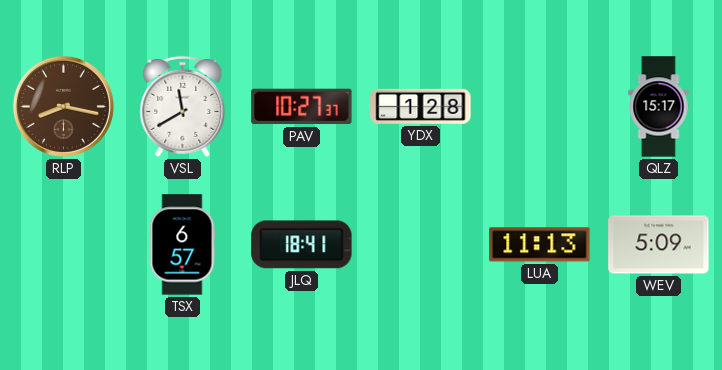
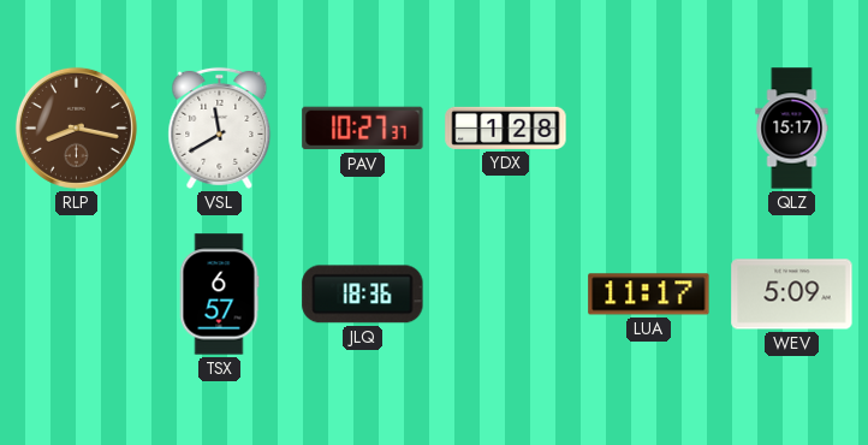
JLQ: 18:41 -> 18:36
LUA: 11:13 -> 11:17
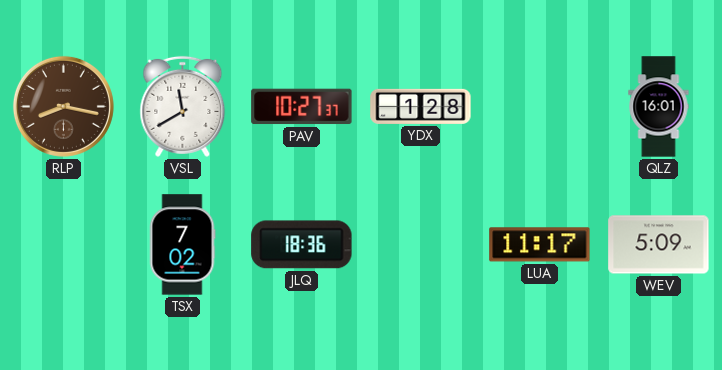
QLZ: 15:17 -> 16:01
TSX: 6:57 -> 7:02
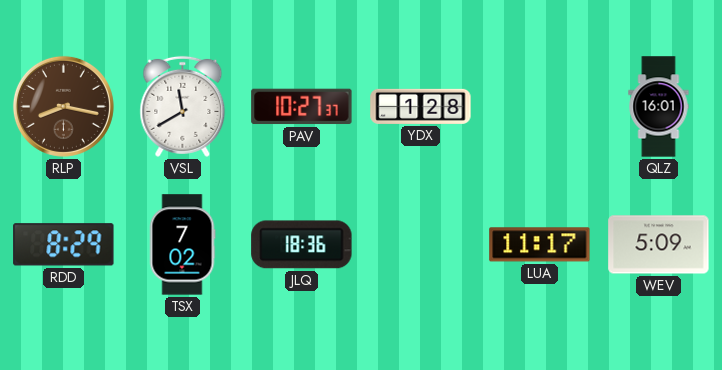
RDD: none -> 8:29
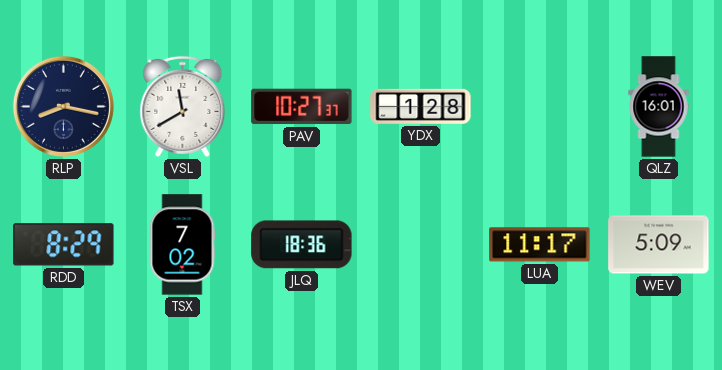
RLP dial: brown -> navy
